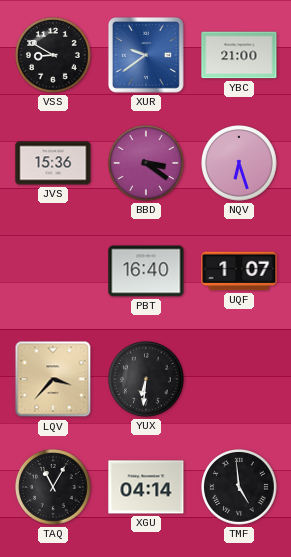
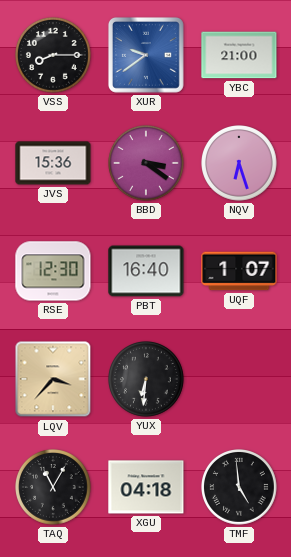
VSS: 8:50 -> 8:15
RSE: none -> 12:30
XGU: 04:14 -> 04:18
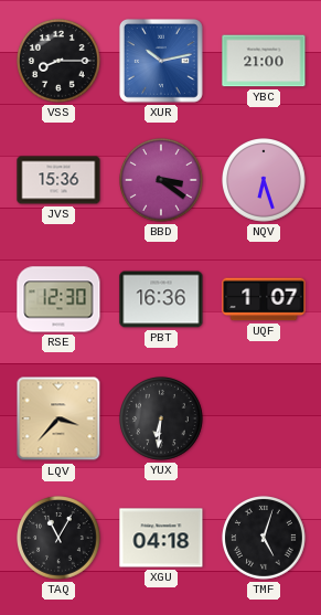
XUR: 9:39 -> 10:13
PBT: 16:40 -> 16:36
TMF: 4:59 -> 5:03
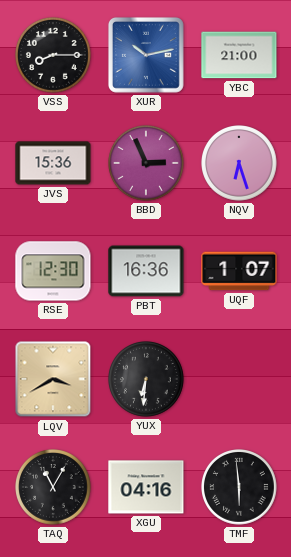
BBD: 3:21 -> 2:56
LQV: 3:37 -> 3:40
XGU: 04:18 -> 04:16
TMF: 5:03 -> 5:59
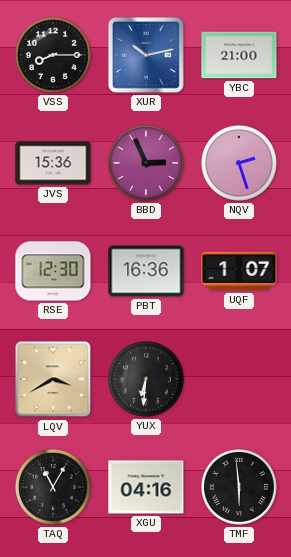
NQV: 6:27 -> 2:27
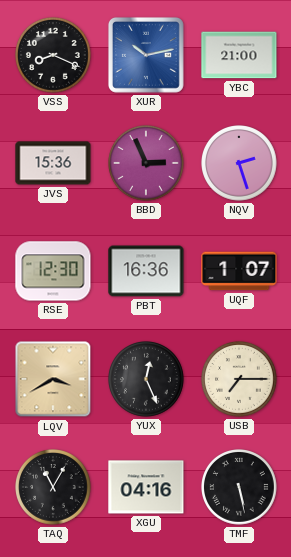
VSS: 8:15 -> 8:19
YUX: 6:31 -> 12:26
USB: none -> 7:15
TMF: 5:59 -> 5:28
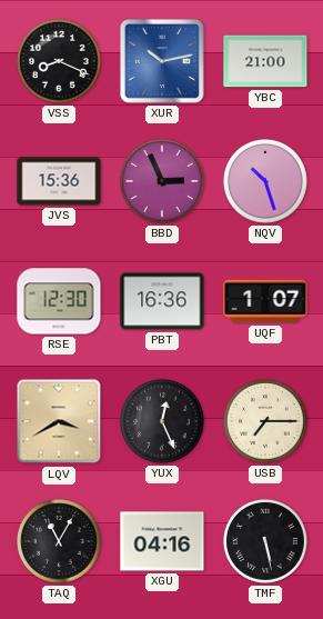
NQV: 2:27 -> 10:27
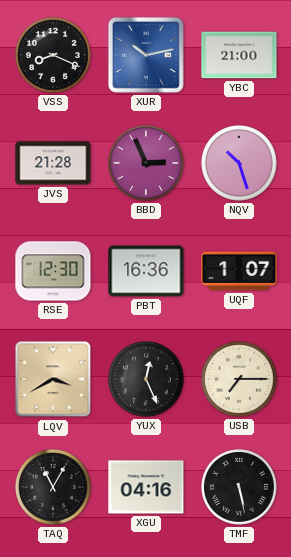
JVS: 15:36 -> 21:28
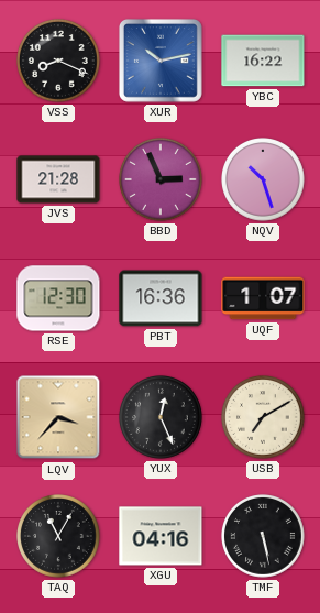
YBC: 21:00 -> 16:22
LQV: 3:40 -> 3:37
USB: 7:15 -> 7:10
